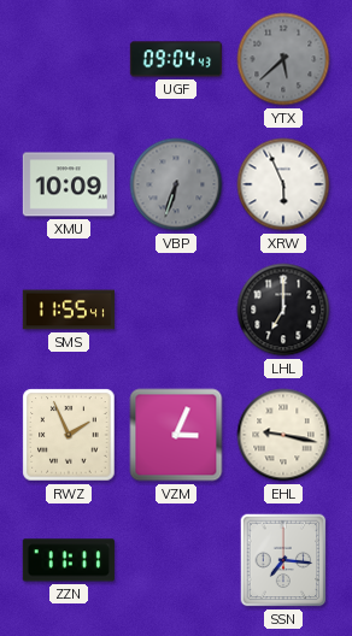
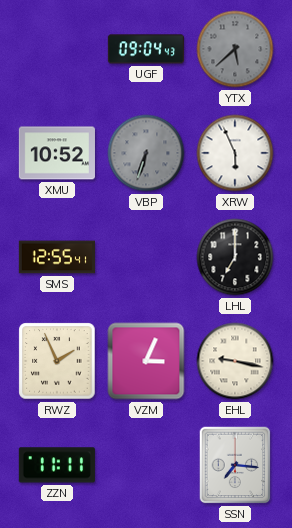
XMU: 10:09 -> 10:52
SMS: 11:55 -> 12:55
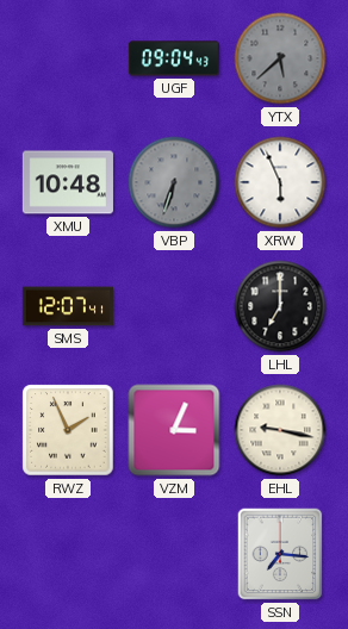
XMU: 10:52 -> 10:48
SMS: 12:55 -> 12:07
ZZN: 11:11 -> none
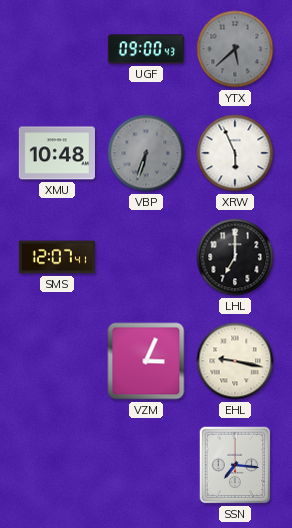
UGF: 09:04 -> 09:00
RWZ: 1:56 -> none
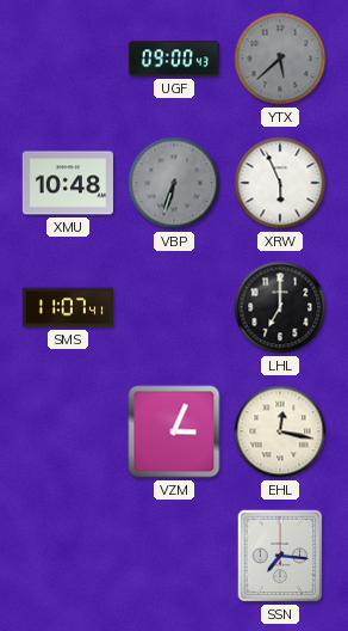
SMS: 12:07 -> 11:07
EHL: 9:17 -> 12:17
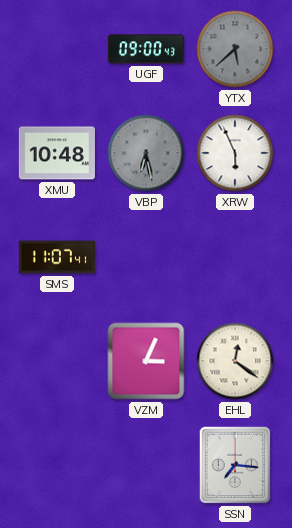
VBP: 6:33 -> 6:28
LHL: 7:00 -> none
EHL: 12:17 -> 12:21
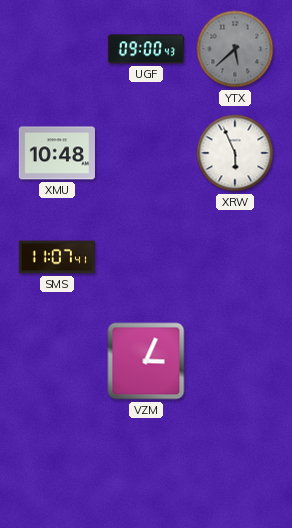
VBP: 6:28 -> none
EHL: 12:21 -> none
SSN: 7:16 -> none
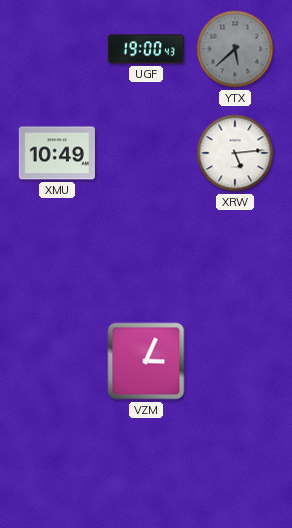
UGF: 09:00 -> 19:00
XMU: 10:48 -> 10:49
XRW: 5:56 -> 5:14
SMS: 11:07 -> none
